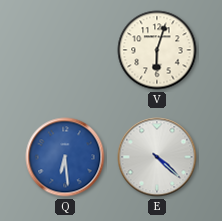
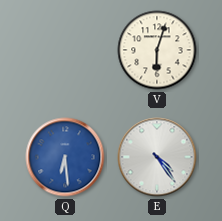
E: 4:22 -> 4:24
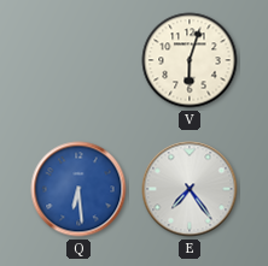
E: 4:24 -> 7:24
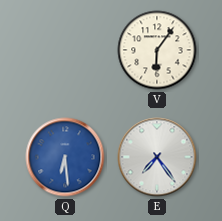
V: 6:03 -> 6:06
